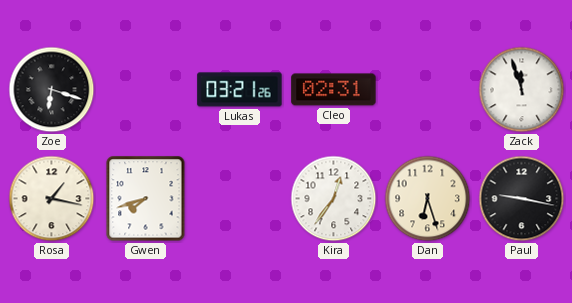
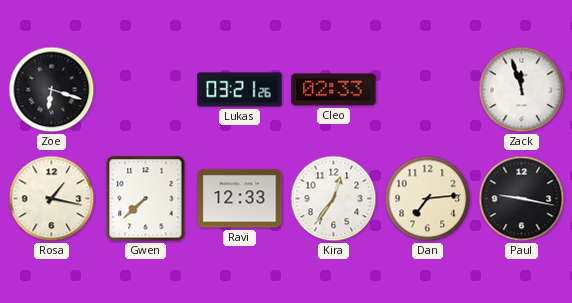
Cleo: 02:31 -> 02:33
Gwen: 7:42 -> 7:38
Ravi: none -> 12:33
Dan: 6:27 -> 7:14
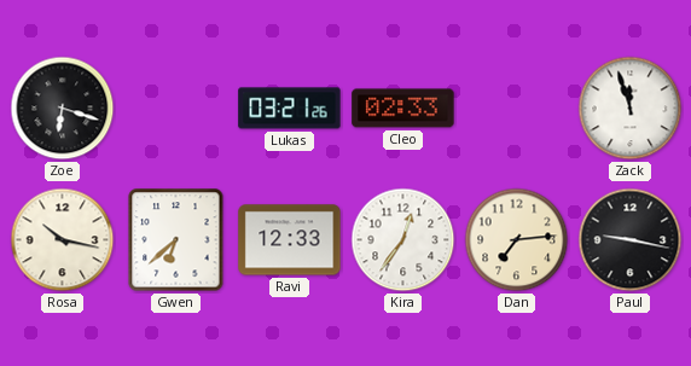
Rosa: 1:17 -> 10:17
Gwen: 7:38 -> 6:38
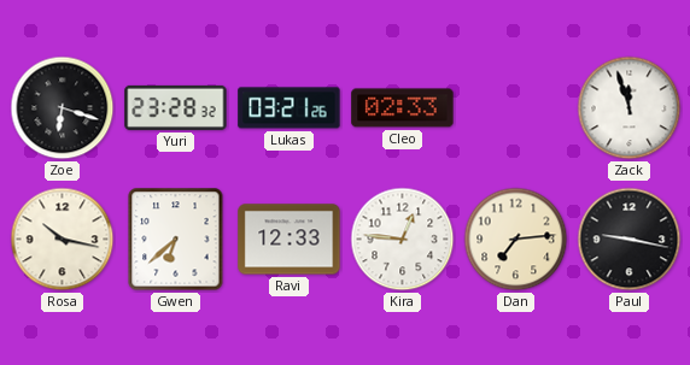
Yuri: none -> 23:28
Kira: 12:36 -> 12:46
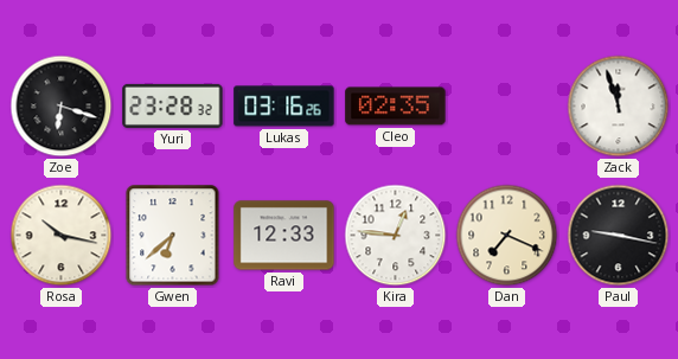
Lukas: 03:21 -> 03:16
Cleo: 02:33 -> 02:35
Dan: 7:14 -> 7:19
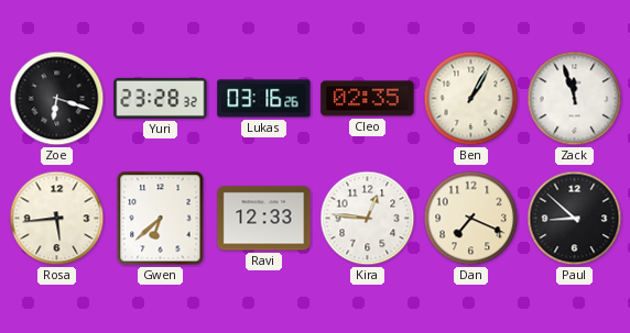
Ben: none -> 1:05
Rosa: 10:17 -> 5:44
Paul: 9:17 -> 8:52
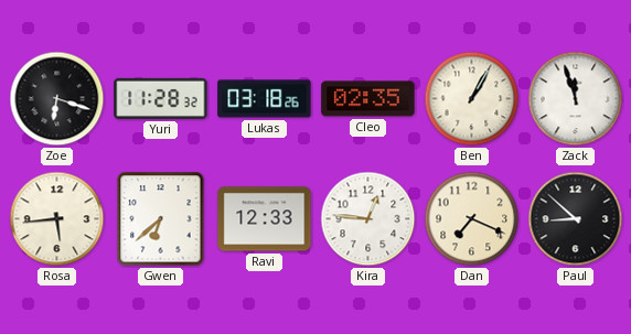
Yuri: 23:28 -> 11:28
Lukas: 03:16 -> 03:18
